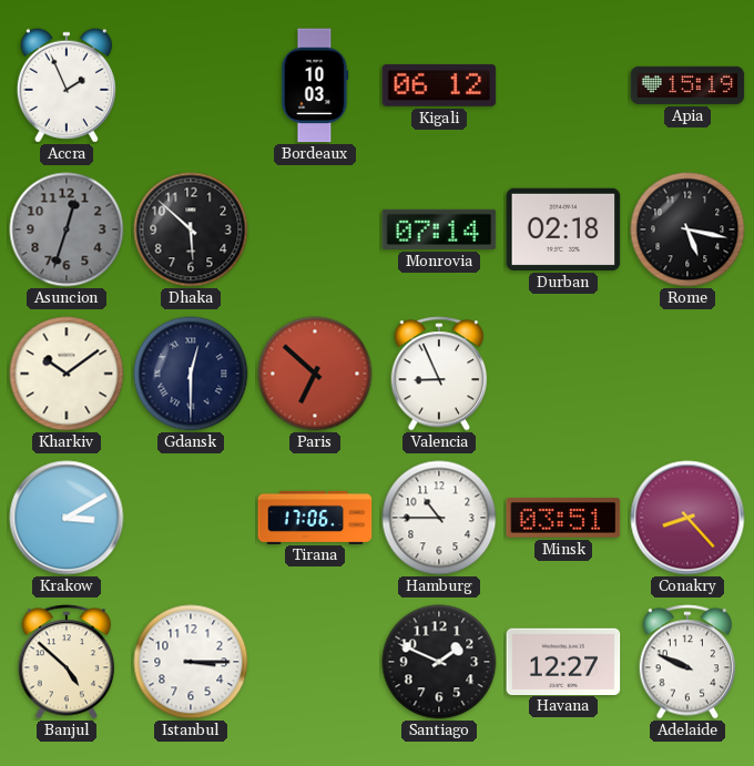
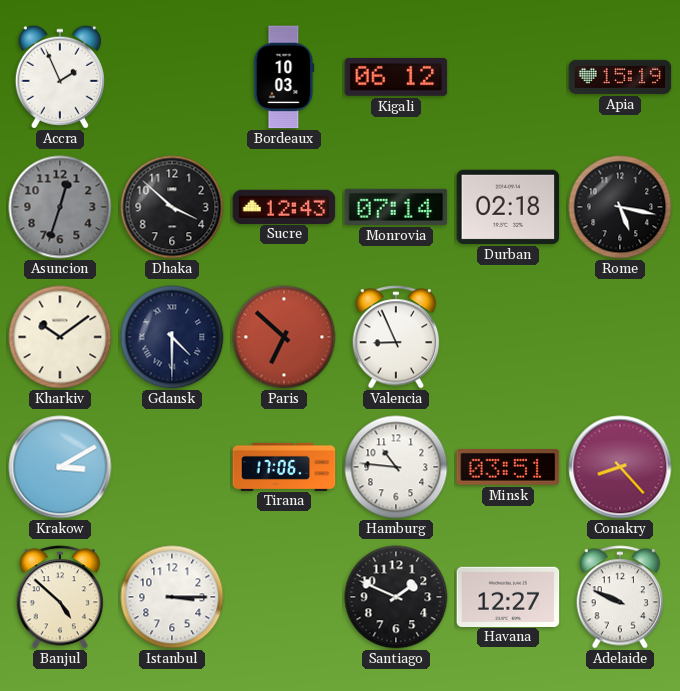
Dhaka: 5:52 -> 3:52
Sucre: none -> 12:43
Gdansk: 12:30 -> 4:30
Hamburg: 10:45 -> 10:46
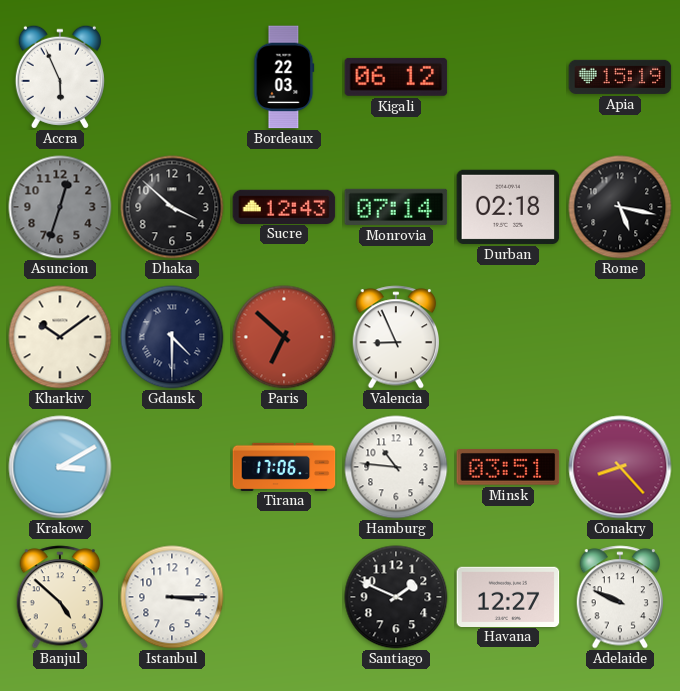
Accra: 1:56 -> 5:56
Bordeaux: 10:03 -> 22:03
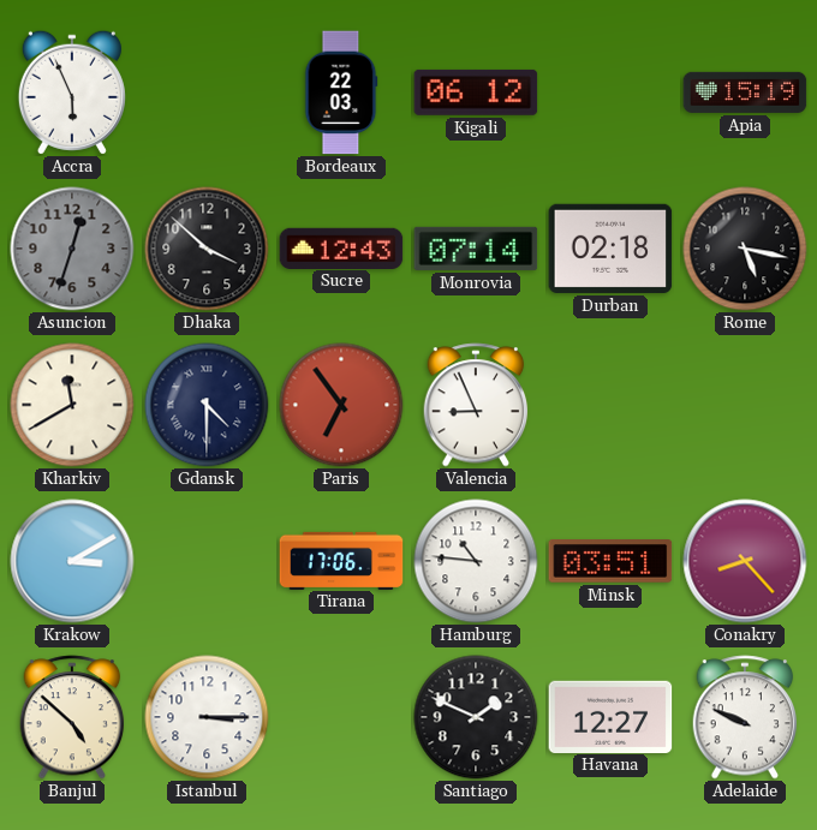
Kharkiv: 10:09 -> 11:40
Paris: 6:52 -> 6:54
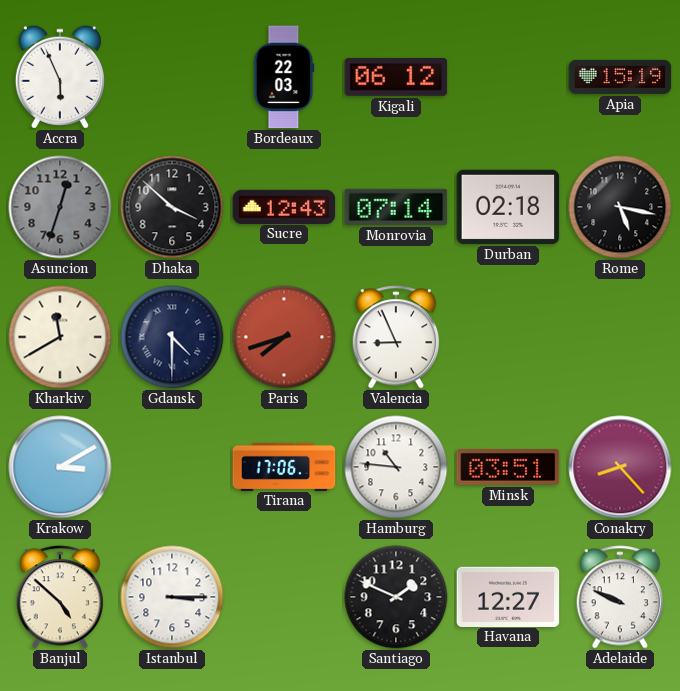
Paris: 6:54 -> 7:42
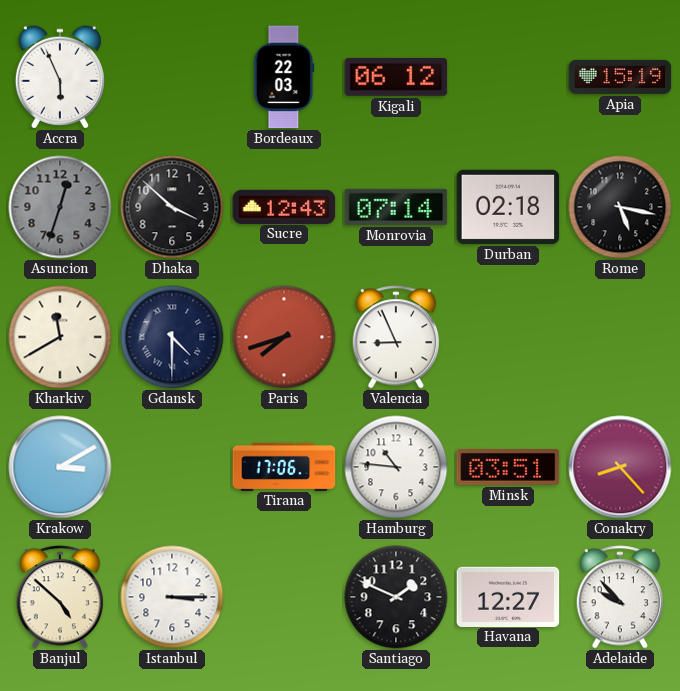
Adelaide: 9:49 -> 9:53
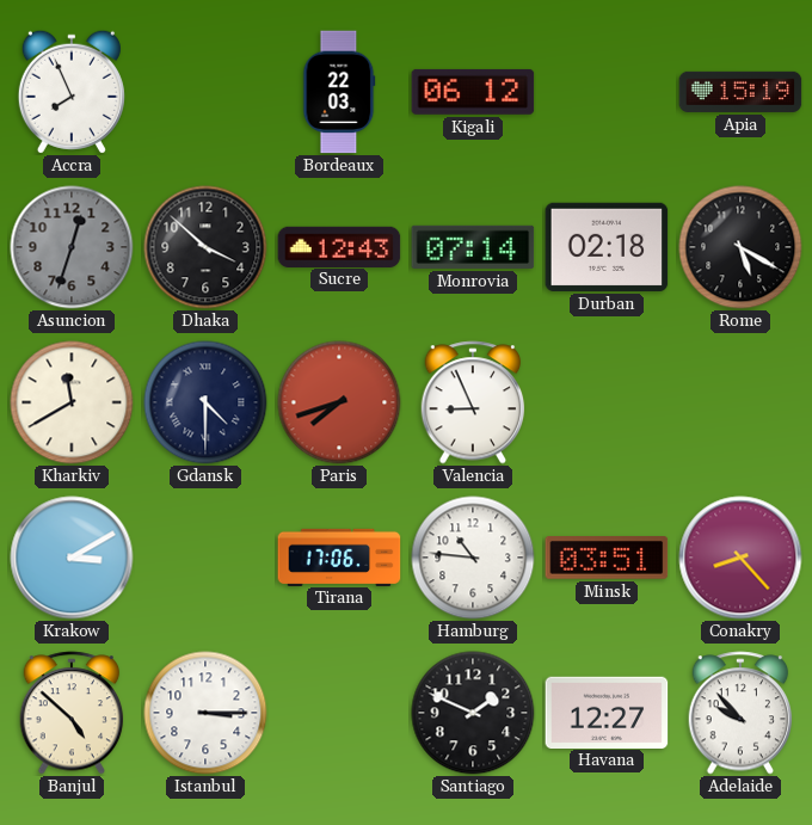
Accra: 5:56 -> 7:56
Rome: 5:17 -> 5:20
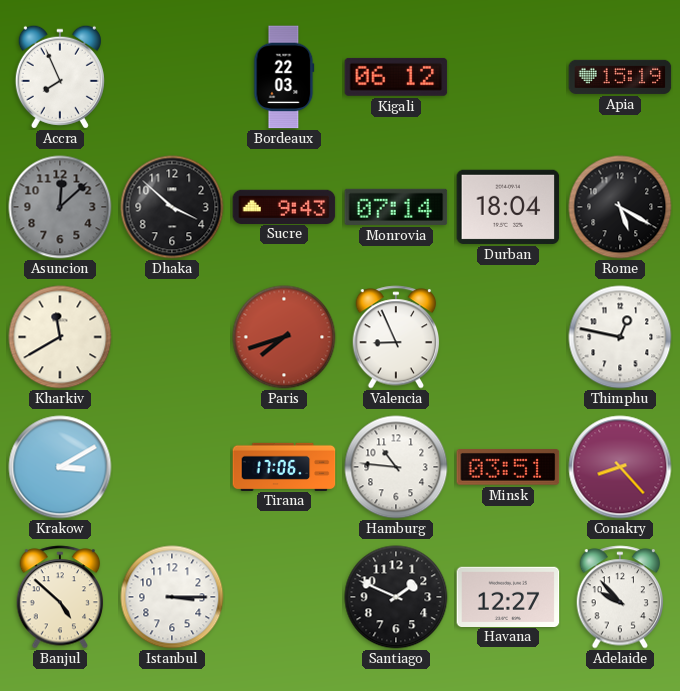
Asuncion: 12:33 -> 12:08
Sucre: 12:43 -> 9:43
Durban: 02:18 -> 18:04
Gdansk: 4:30 -> none
Thimphu: none -> 12:47
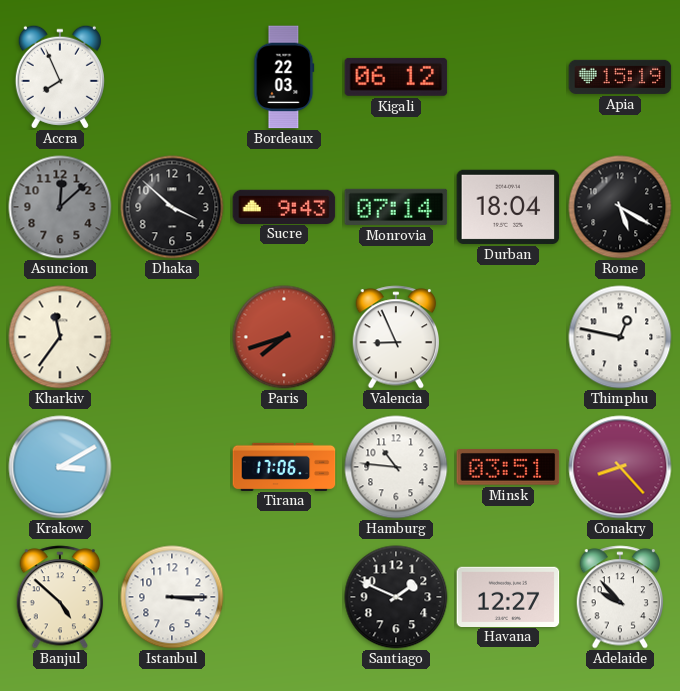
Kharkiv: 11:40 -> 11:36
